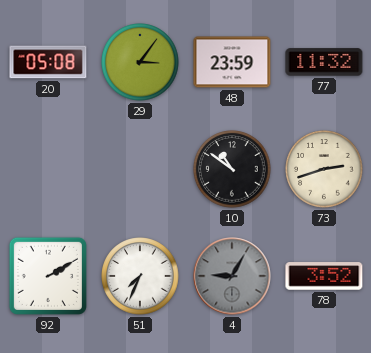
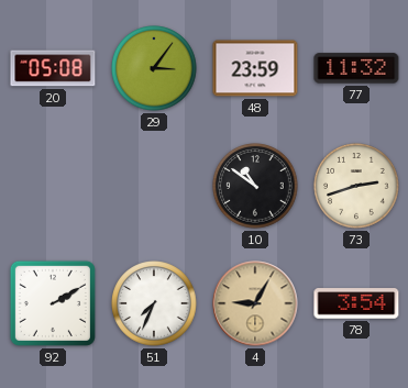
4 dial: grey -> champagne
78: 3:52 -> 3:54
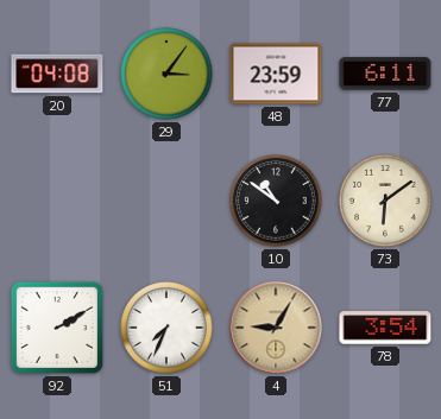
20: 05:08 -> 04:08
77: 11:32 -> 6:11
73: 2:42 -> 6:09
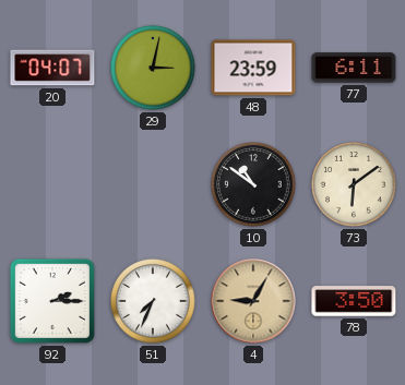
20: 04:08 -> 04:07
29: 3:06 -> 3:02
92: 2:10 -> 2:15
78: 3:54 -> 3:50
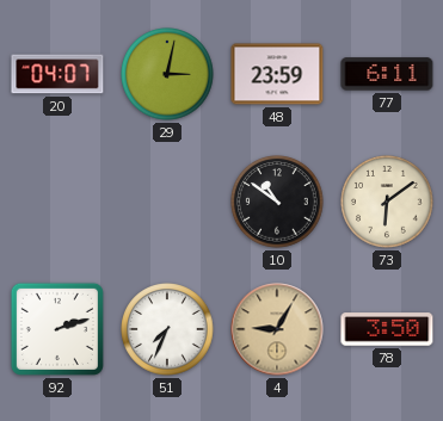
92: 2:15 -> 2:12
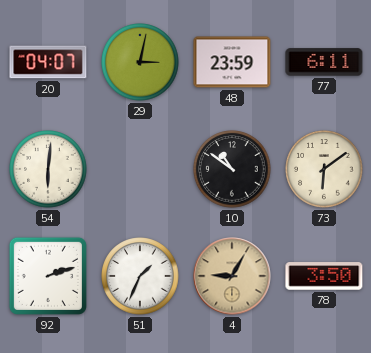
54: none -> 6:01
51: 7:34 -> 1:34
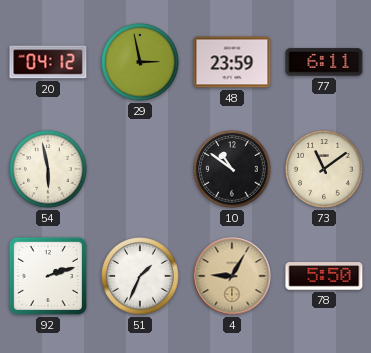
20: 04:07 -> 04:12
29: 3:02 -> 2:58
54: 6:01 -> 5:58
73: 6:09 -> 11:09
78: 3:50 -> 5:50
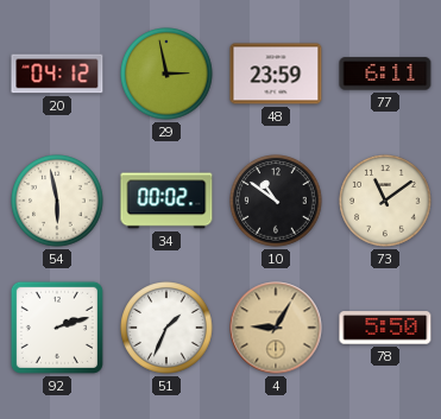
34: none -> 00:02
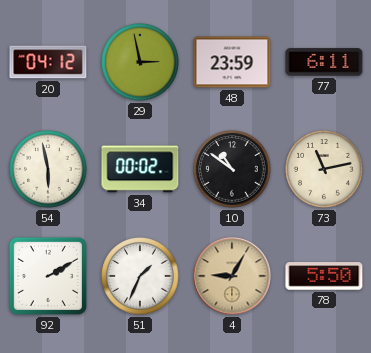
73: 11:09 -> 11:13
92: 2:12 -> 2:10
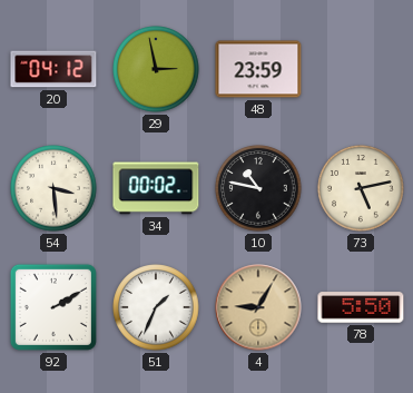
77: 6:11 -> none
54: 5:58 -> 3:29
10: 10:51 -> 10:47
73: 11:13 -> 5:13
